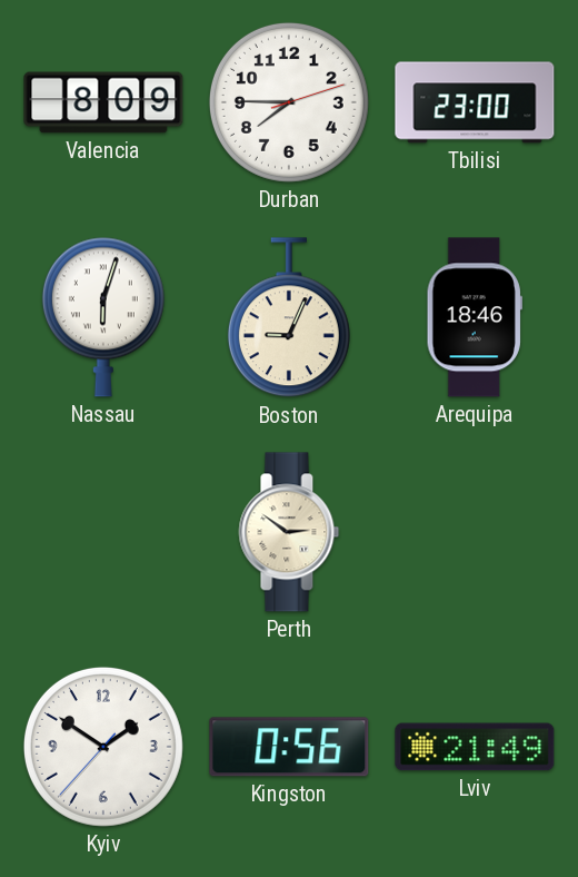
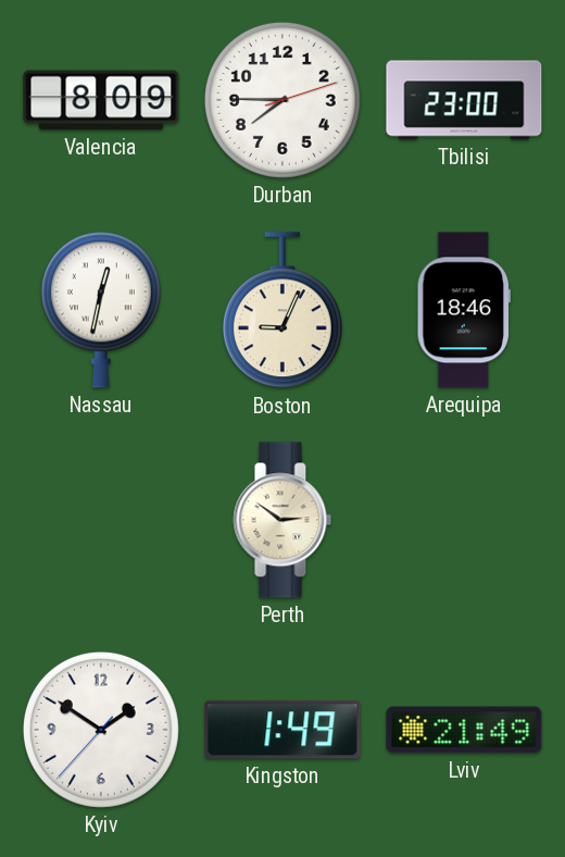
Nassau: 6:03 -> 12:32
Kingston: 0:56 -> 1:49
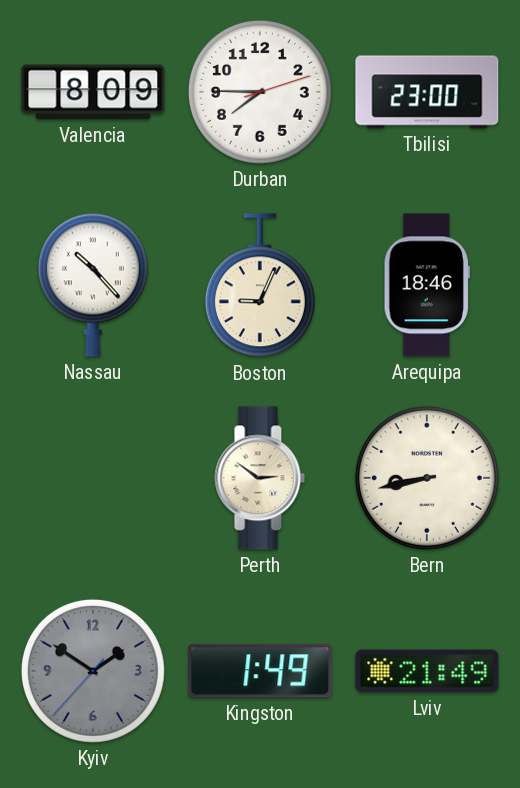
Nassau: 12:32 -> 10:23
Bern: none -> 8:43
Kyiv dial: white -> grey
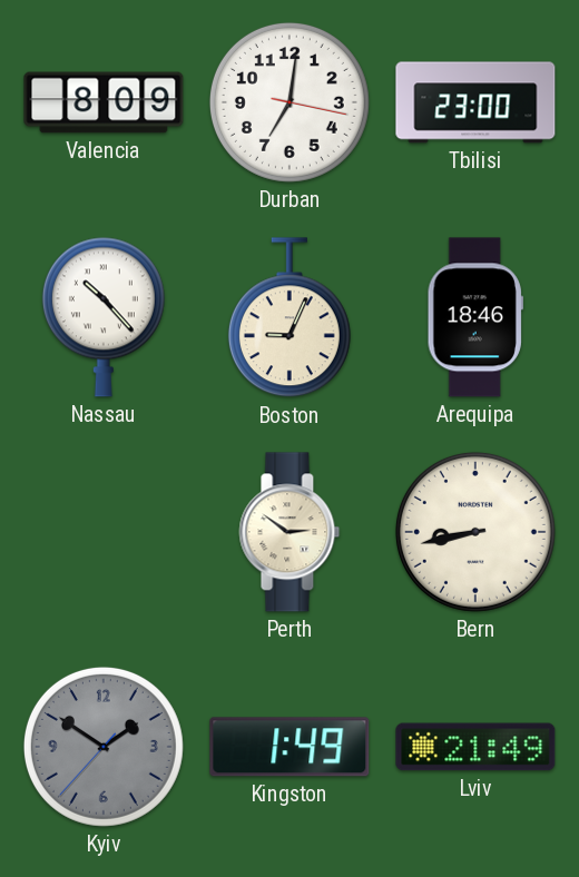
Durban: 7:45 -> 7:01
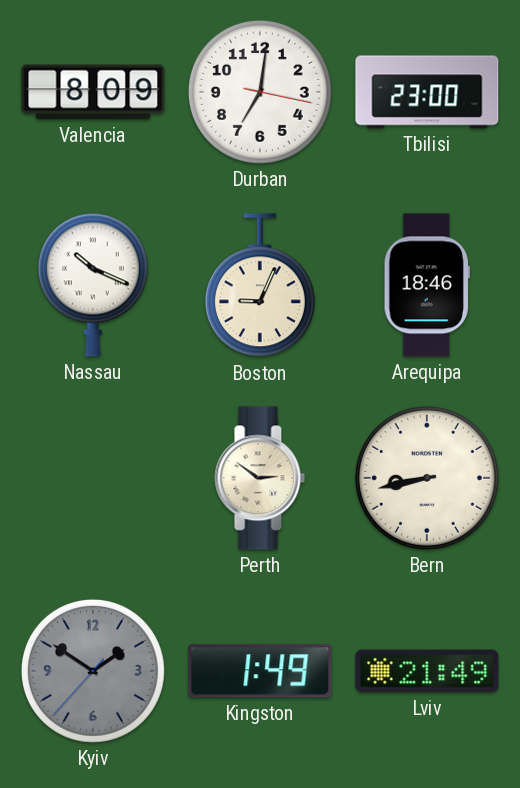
Nassau: 10:23 -> 10:19
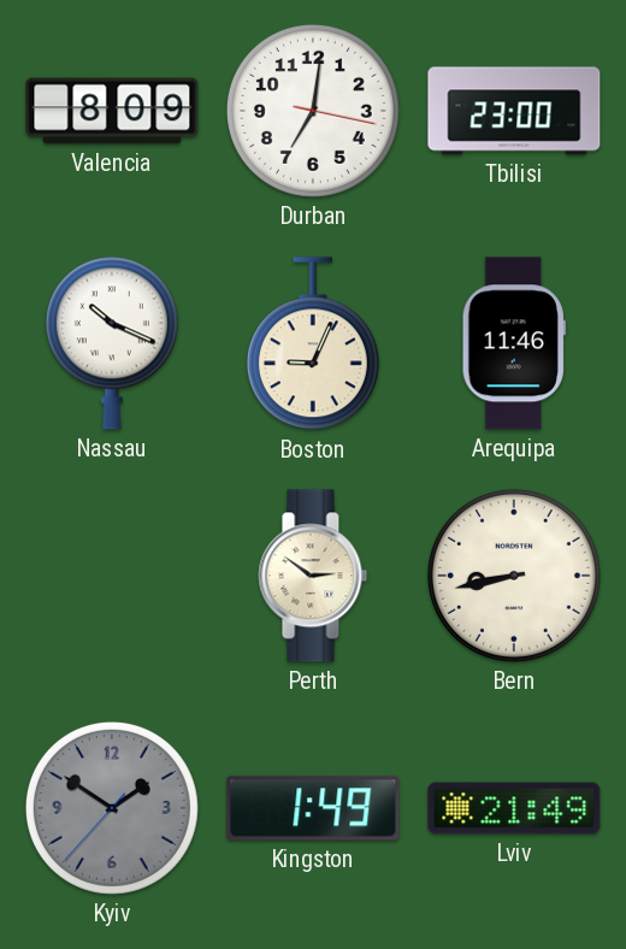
Arequipa: 18:46 -> 11:46
